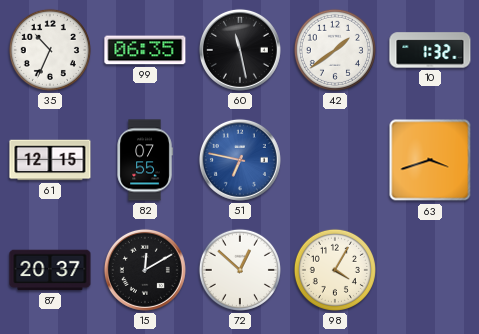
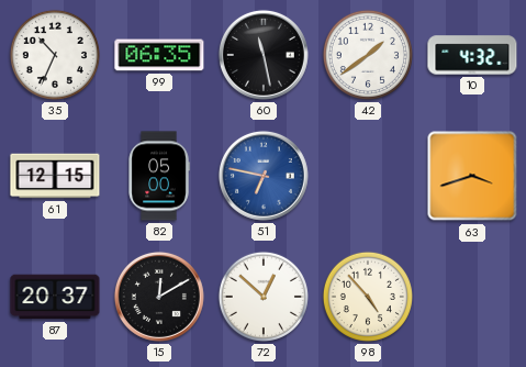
10: 1:32 -> 4:32
82: 07:55 -> 05:00
98: 4:05 -> 4:53
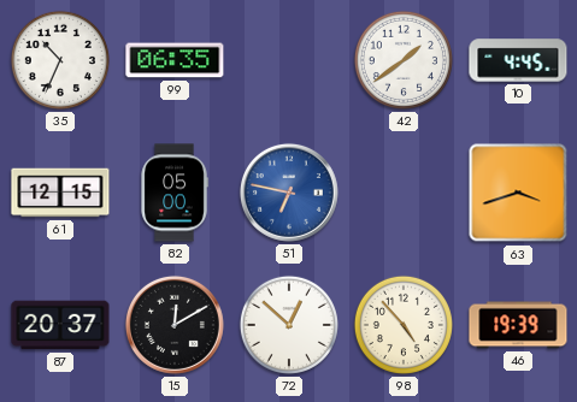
60: 11:28 -> none
10: 4:32 -> 4:45
46: none -> 19:39
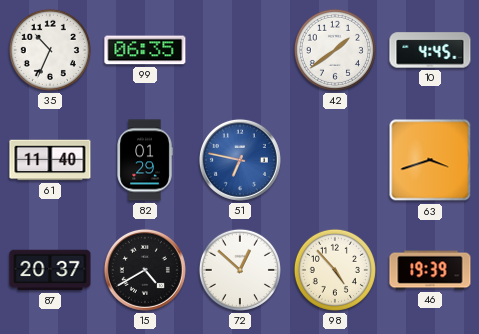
61: 12:15 -> 11:40
82: 05:00 -> 01:29
15: 12:10 -> 4:40
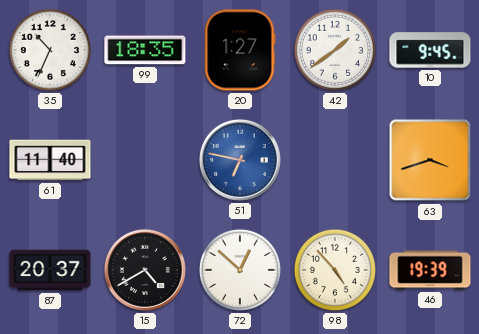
99: 06:35 -> 18:35
20: none -> 1:27
10: 4:45 -> 9:45
82: 01:29 -> none
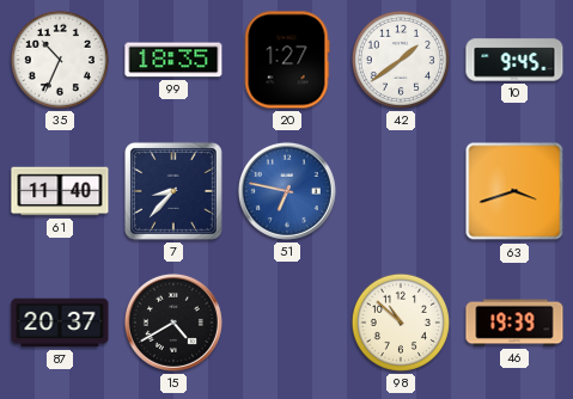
7: none -> 8:37
72: 12:52 -> none
98: 4:53 -> 10:52
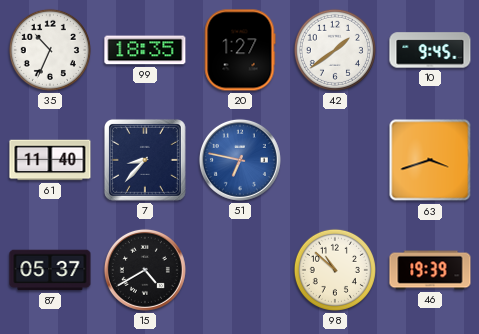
87: 20:37 -> 05:37
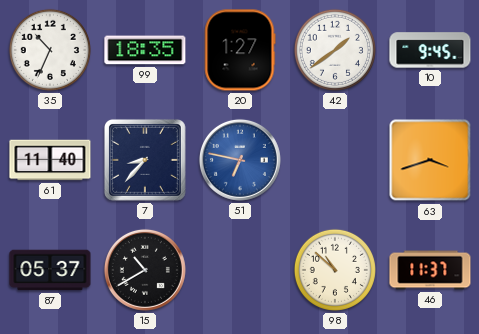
15: 4:40 -> 10:40
46: 19:39 -> 11:37
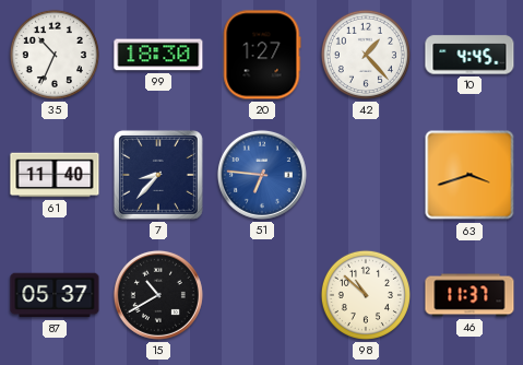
99: 18:35 -> 18:30
42: 1:39 -> 1:23
10: 9:45 -> 4:45
51: 6:47 -> 6:46
